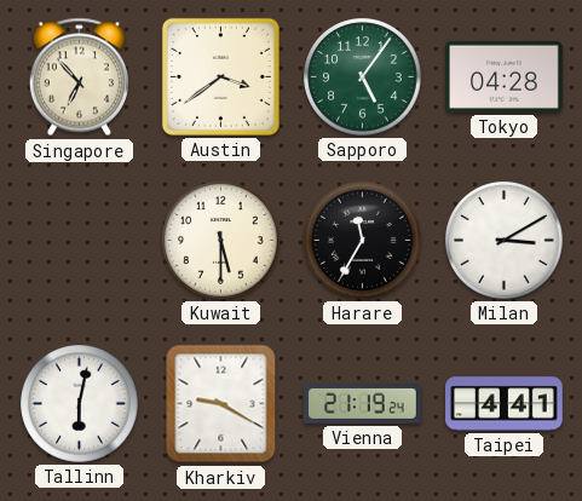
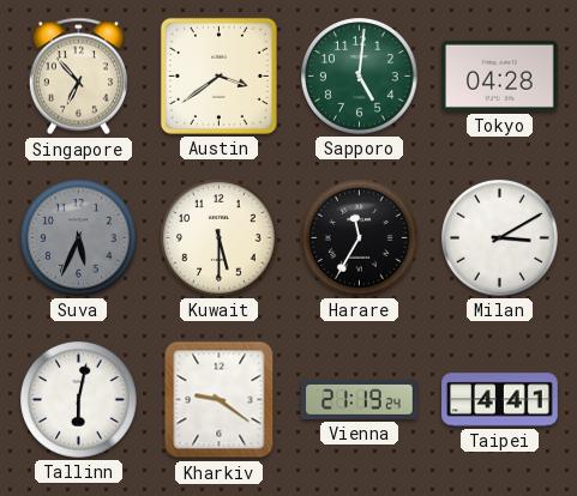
Sapporo: 5:06 -> 5:01
Suva: none -> 5:34
Kharkiv: 9:20 -> 9:21
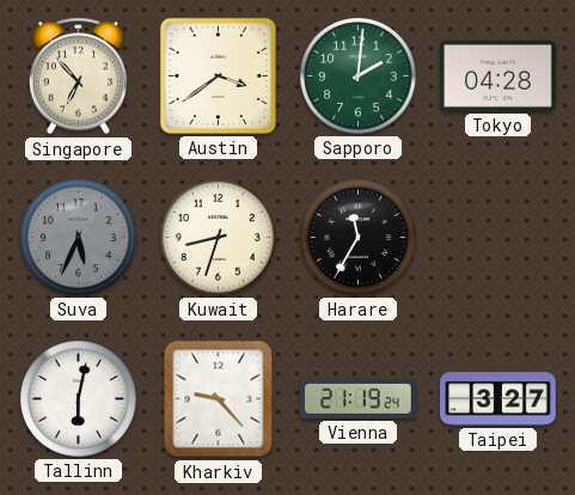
Sapporo: 5:01 -> 2:01
Kuwait: 5:30 -> 8:33
Milan: 3:10 -> none
Kharkiv: 9:21 -> 9:23
Taipei: 4:41 -> 3:27
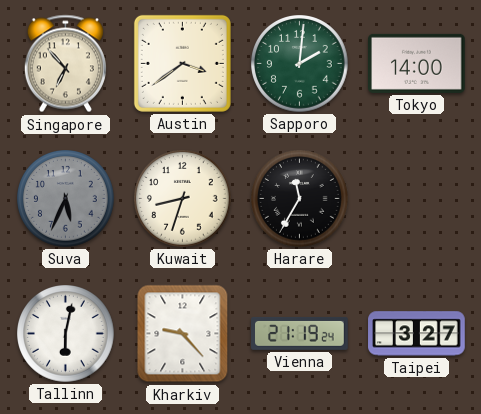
Tokyo: 04:28 -> 14:00
